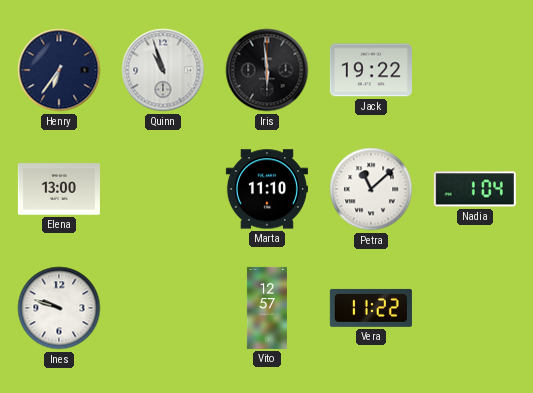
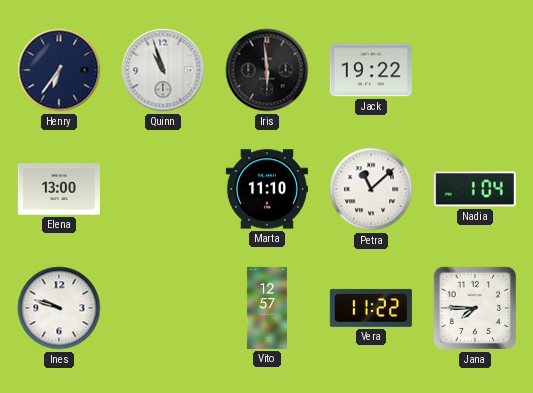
Jana: none -> 7:45
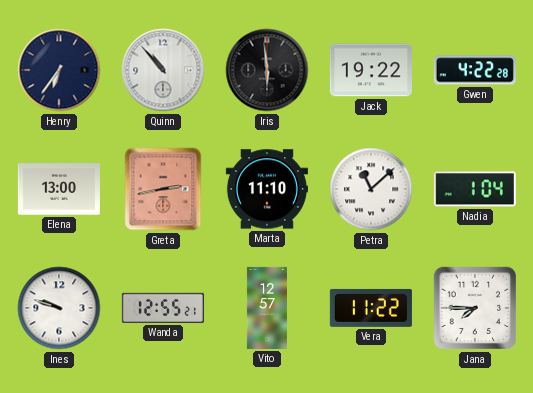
Quinn: 10:57 -> 10:53
Gwen: none -> 4:22
Greta: none -> 2:43
Wanda: none -> 12:55
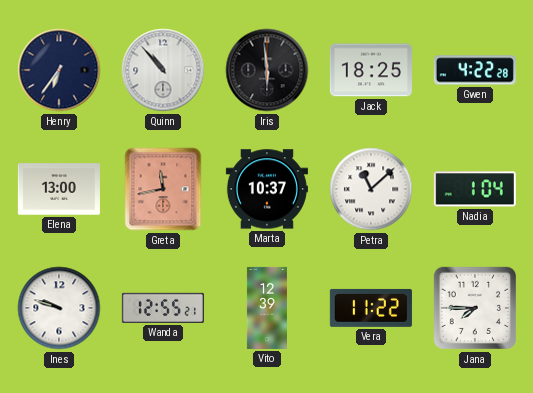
Jack: 19:22 -> 18:25
Greta: 2:43 -> 11:43
Marta: 11:10 -> 10:37
Vito: 12:57 -> 12:39
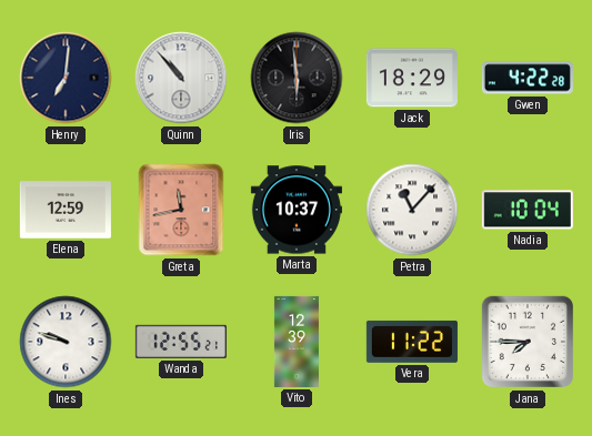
Henry: 6:36 -> 7:01
Jack: 18:25 -> 18:29
Elena: 13:00 -> 12:59
Petra: 11:08 -> 11:07
Nadia: 1:04 -> 10:04
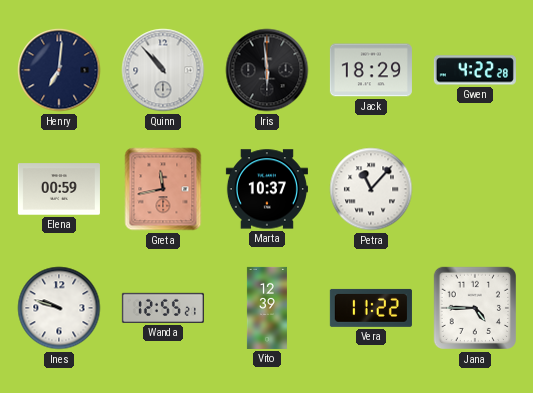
Elena: 12:59 -> 00:59
Nadia: 10:04 -> none
Jana: 7:45 -> 4:45
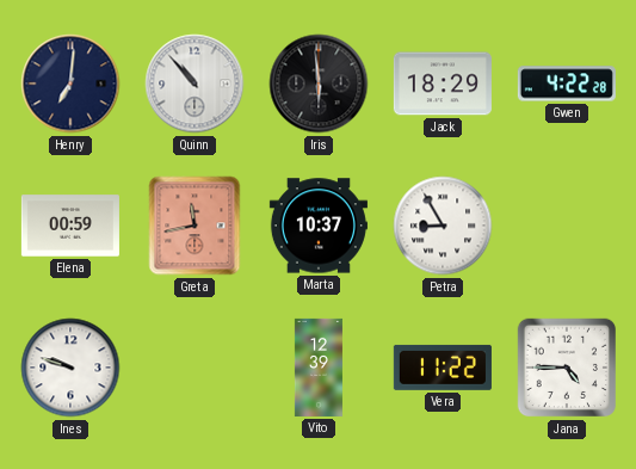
Petra: 11:07 -> 8:55
Wanda: 12:55 -> none
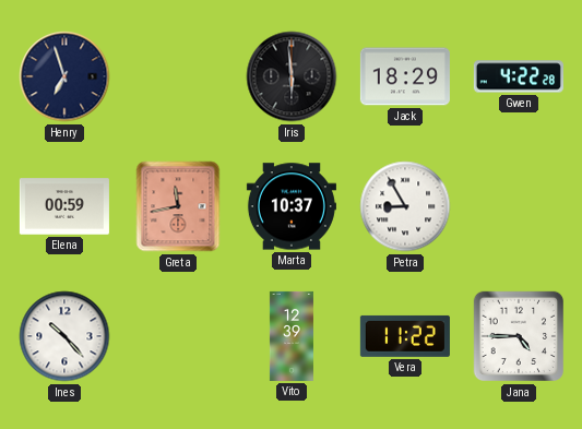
Henry: 7:01 -> 6:57
Quinn: 10:53 -> none
Ines: 9:48 -> 10:23
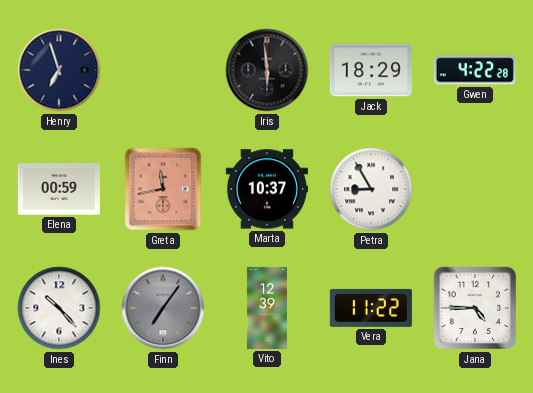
Finn: none -> 7:06
